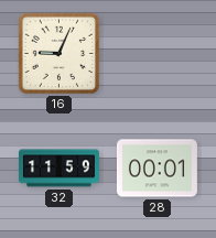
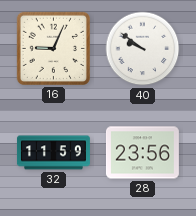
40: none -> 9:51
28: 00:01 -> 23:56
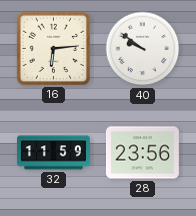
16: 9:04 -> 6:14
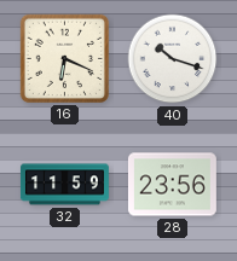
16: 6:14 -> 6:19
40: 9:51 -> 10:18
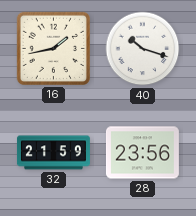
16: 6:19 -> 1:43
32: 11:59 -> 21:59
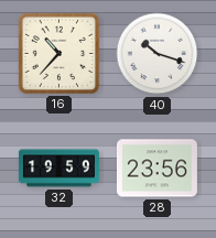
16: 1:43 -> 10:37
32: 21:59 -> 19:59
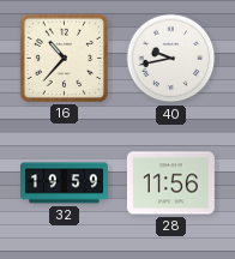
40: 10:18 -> 9:43
28: 23:56 -> 11:56
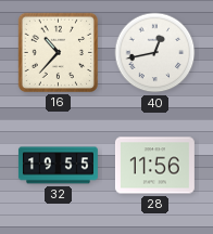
40: 9:43 -> 12:43
32: 19:59 -> 19:55
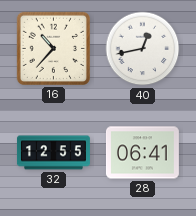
32: 19:55 -> 12:55
28: 11:56 -> 06:41
